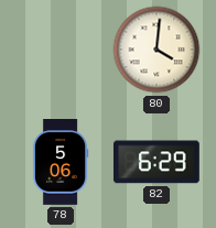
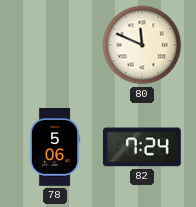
80: 4:01 -> 11:49
82: 6:29 -> 7:24
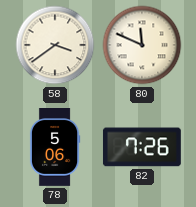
58: none -> 3:39
82: 7:24 -> 7:26
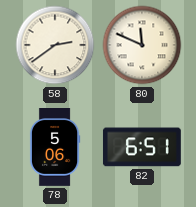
58: 3:39 -> 2:39
82: 7:26 -> 6:51
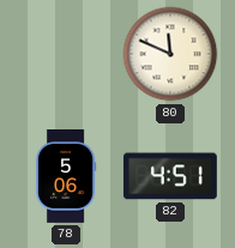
58: 2:39 -> none
82: 6:51 -> 4:51
